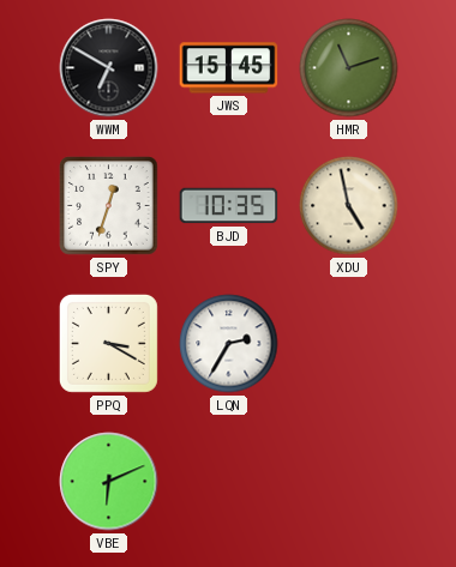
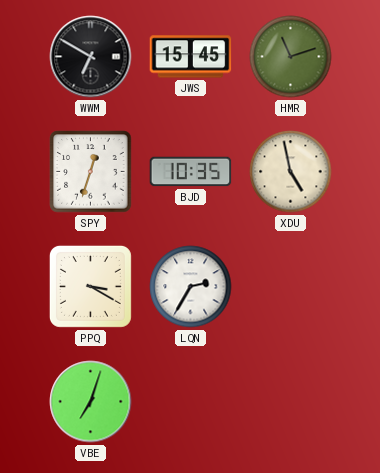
VBE: 6:11 -> 7:03
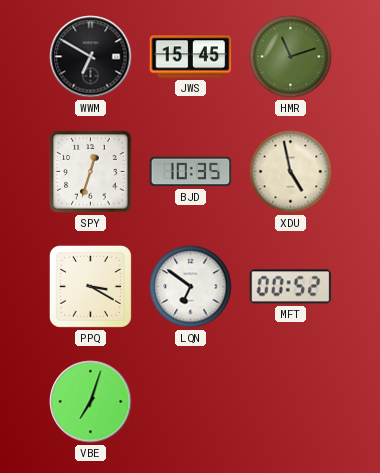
LQN: 2:35 -> 6:51
MFT: none -> 00:52
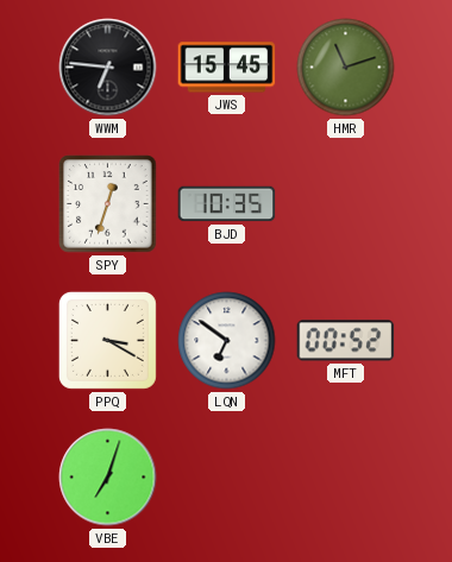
WWM: 6:50 -> 6:46
XDU: 4:58 -> none
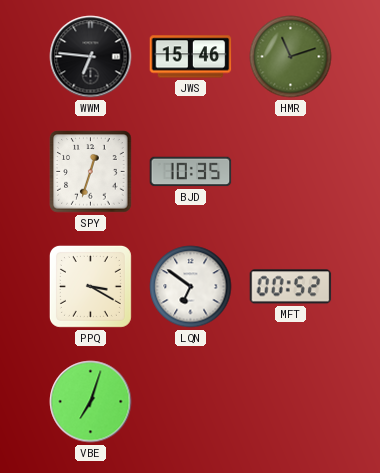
JWS: 15:45 -> 15:46
